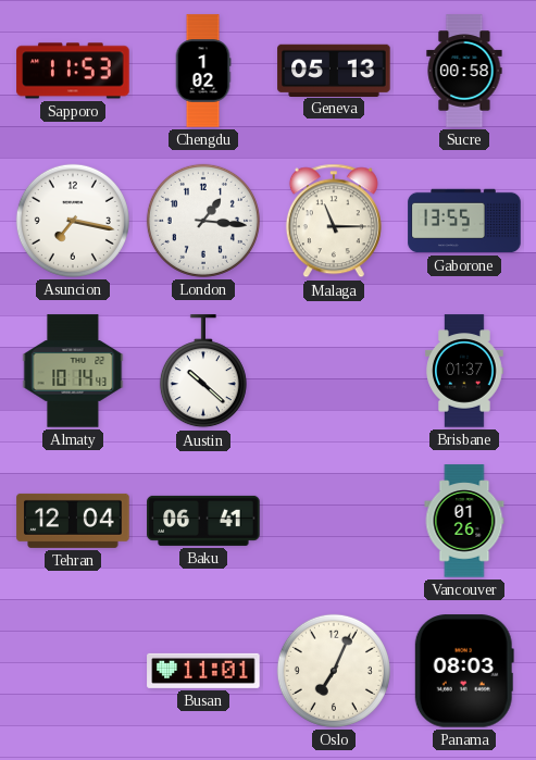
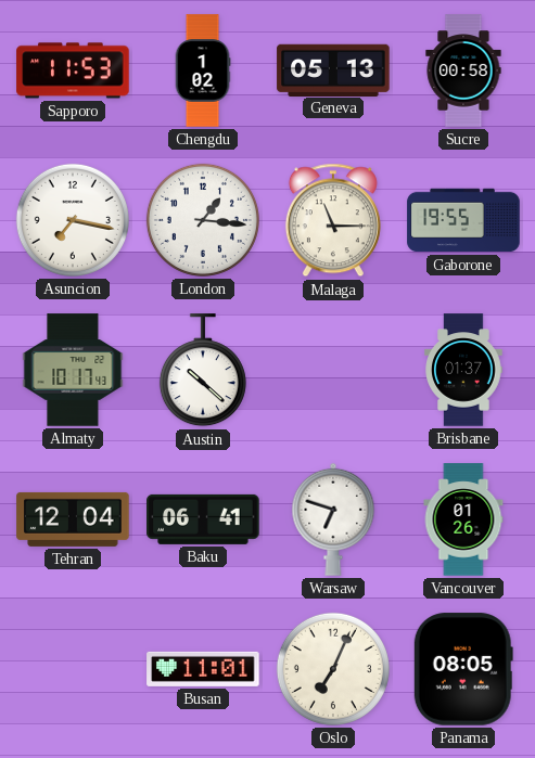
Gaborone: 13:55 -> 19:55
Almaty: 10:14 -> 10:17
Warsaw: none -> 6:48
Panama: 08:03 -> 08:05
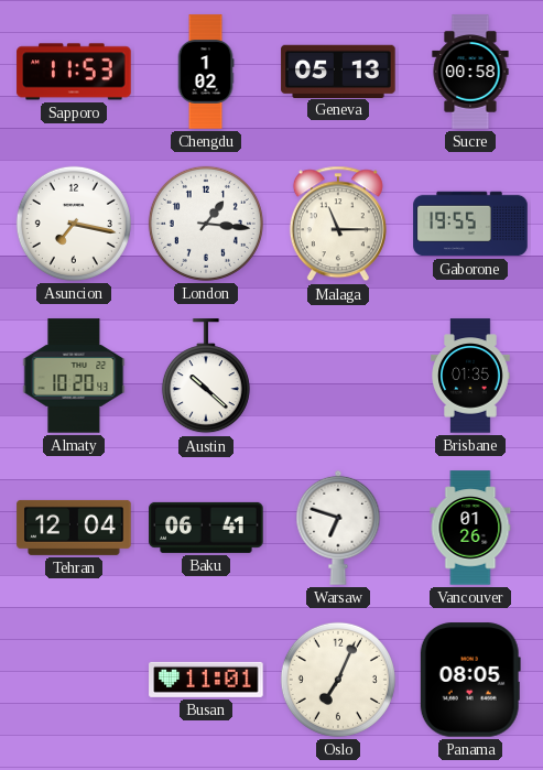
Almaty: 10:17 -> 10:20
Brisbane: 01:37 -> 01:35
